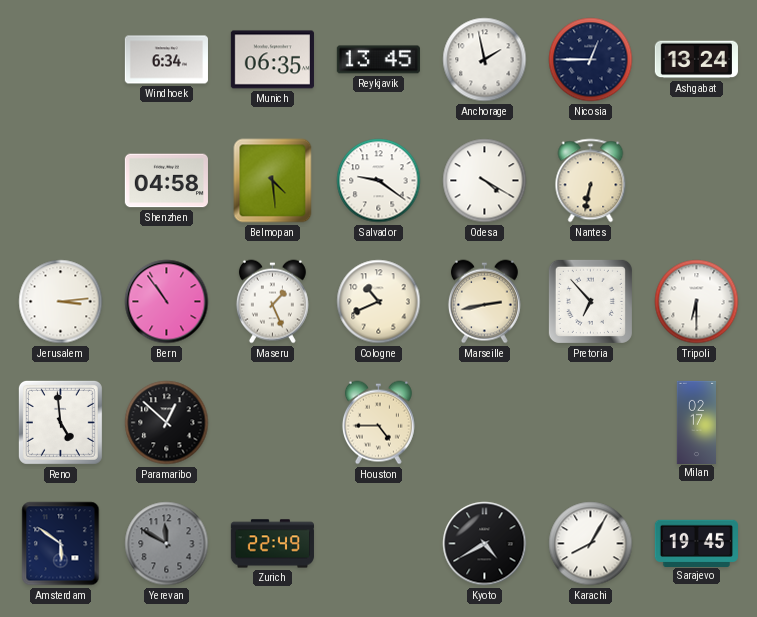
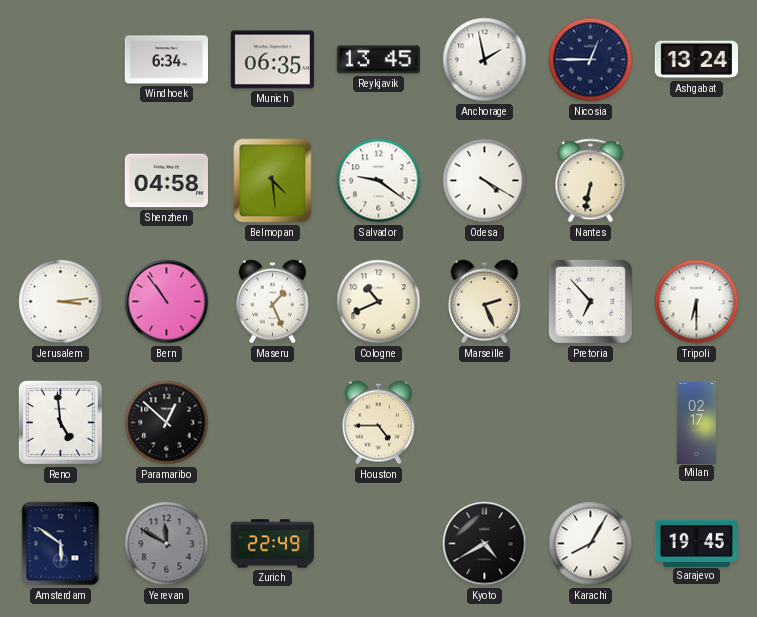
Marseille: 2:43 -> 2:26
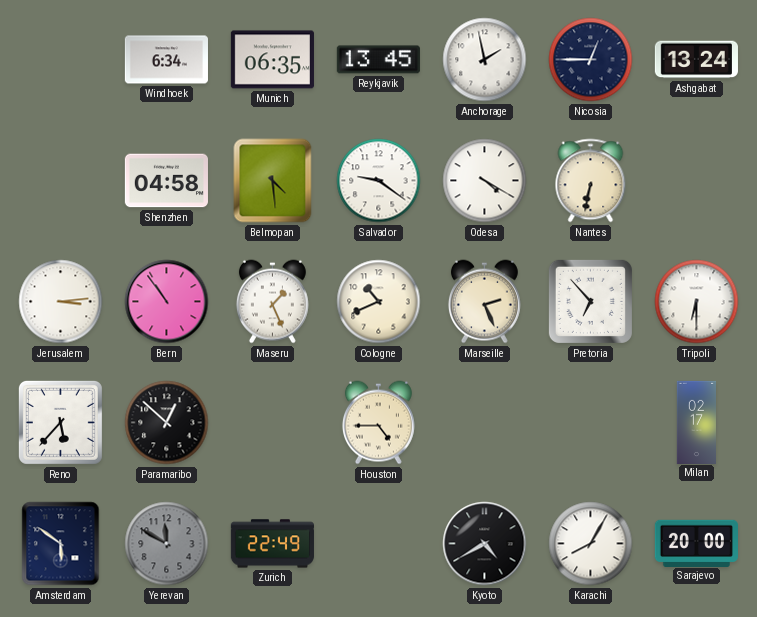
Reno: 4:59 -> 5:37
Sarajevo: 19:45 -> 20:00
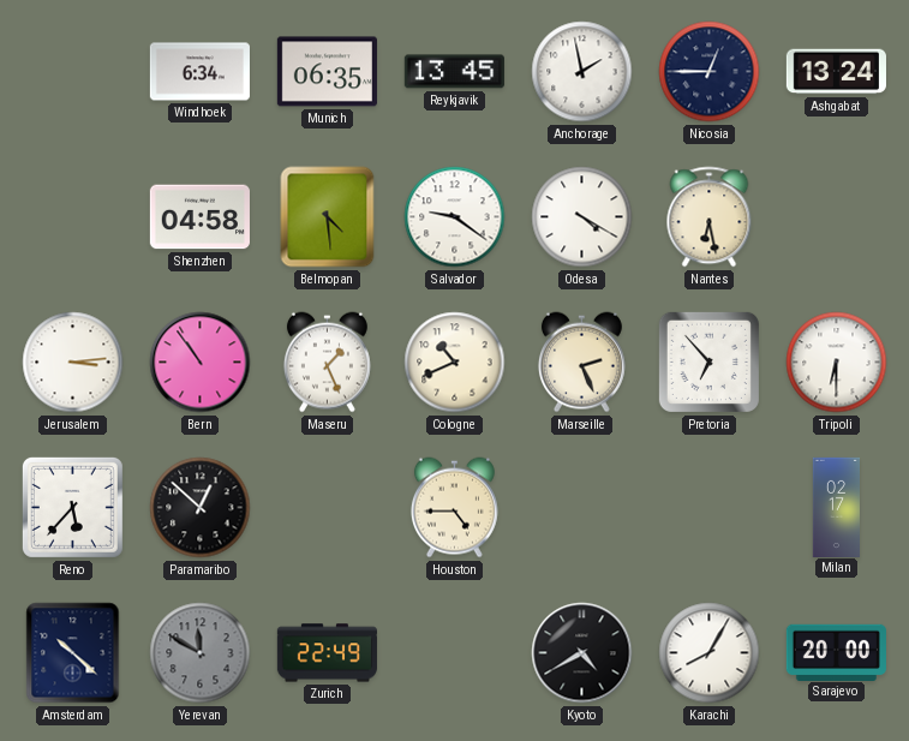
Nantes: 6:32 -> 6:28
Amsterdam: 5:51 -> 10:22
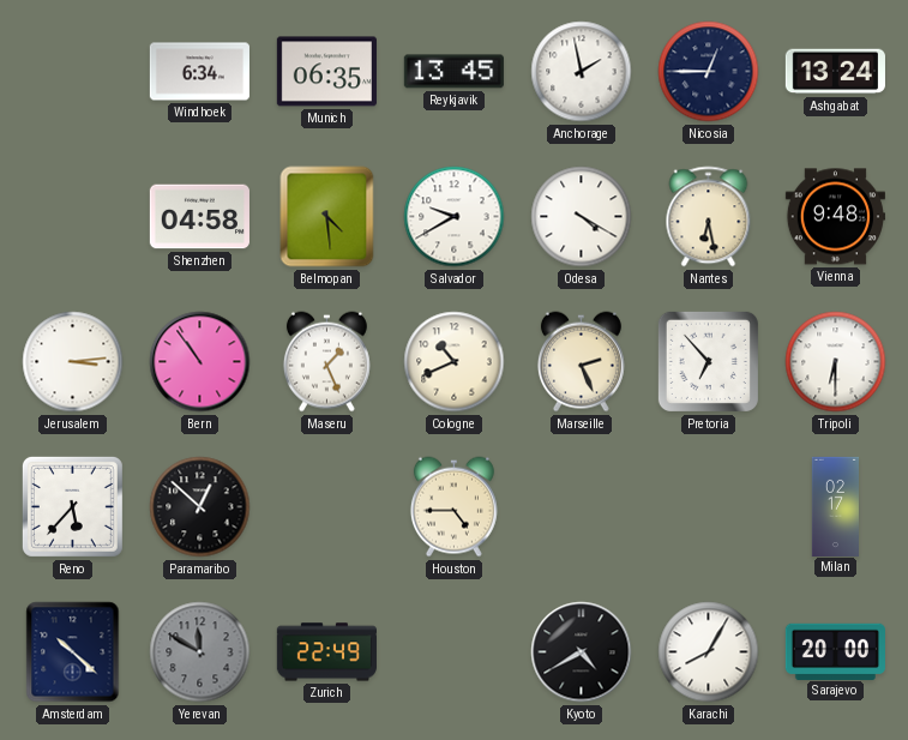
Salvador: 9:21 -> 9:40
Vienna: none -> 9:48
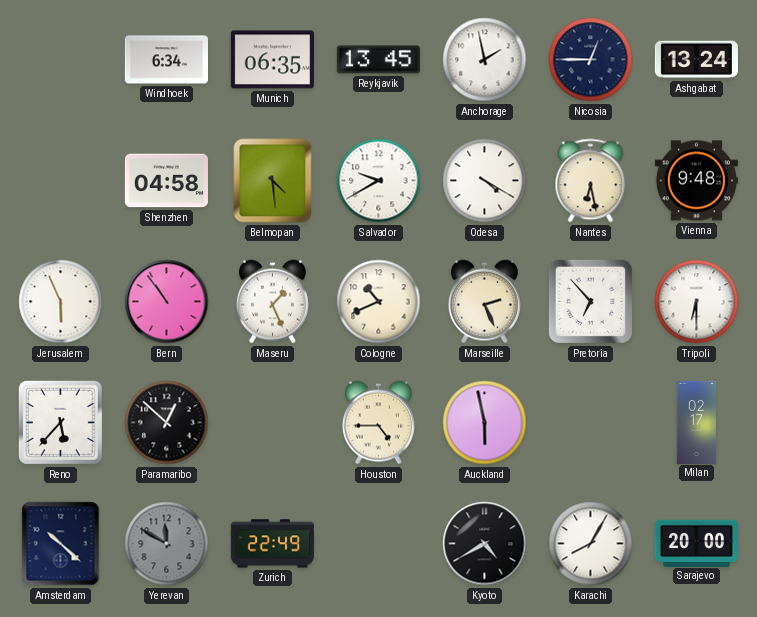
Jerusalem: 3:14 -> 5:56
Auckland: none -> 5:58
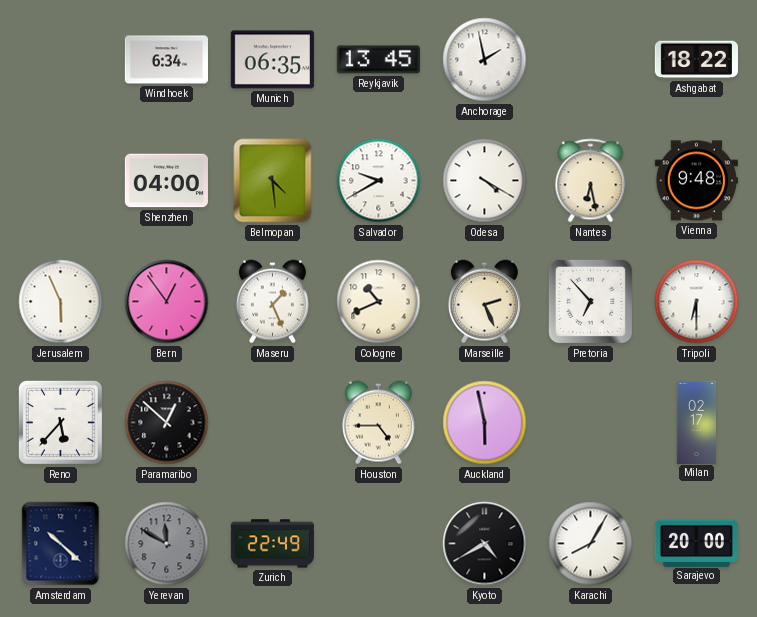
Nicosia: 12:45 -> none
Ashgabat: 13:24 -> 18:22
Shenzhen: 04:58 -> 04:00
Bern: 10:54 -> 12:54
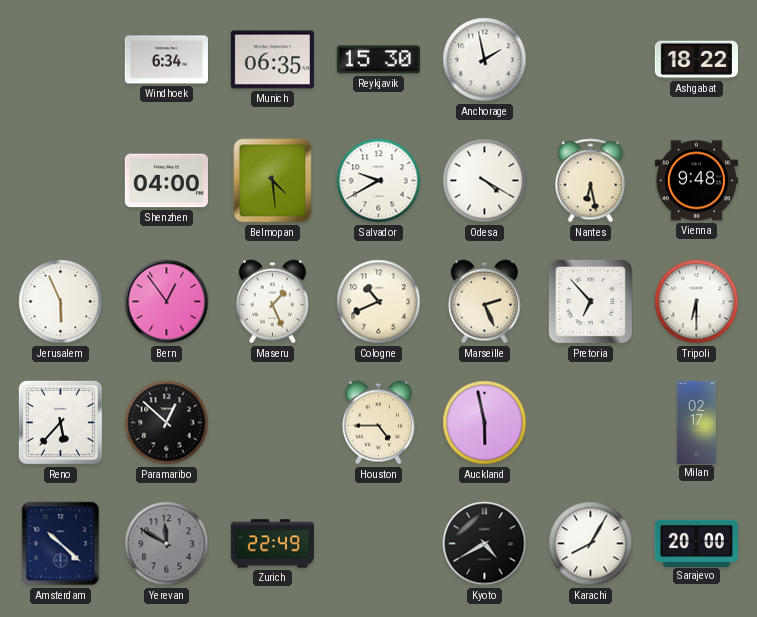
Reykjavik: 13:45 -> 15:30
